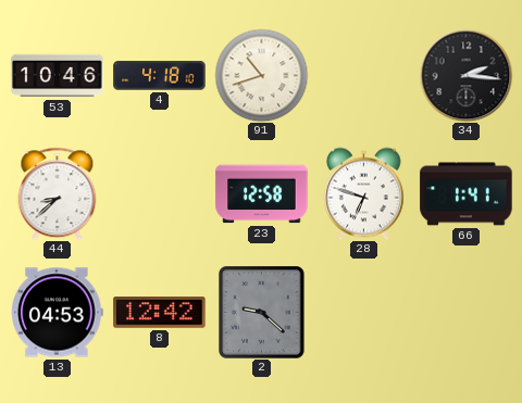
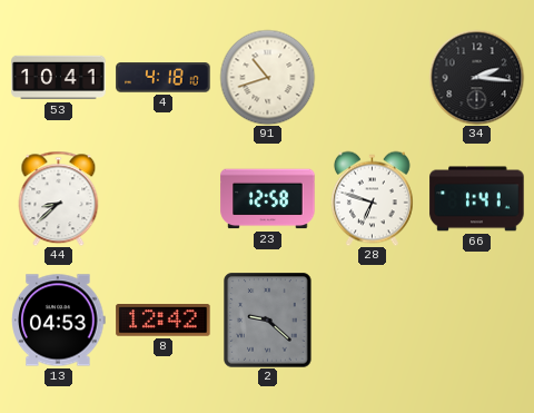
53: 10:46 -> 10:41
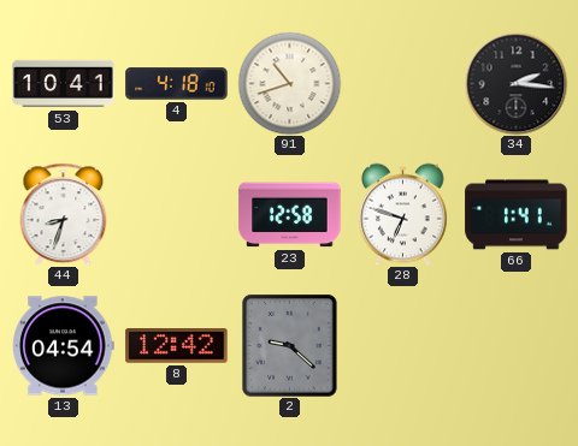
44: 8:38 -> 8:33
13: 04:53 -> 04:54
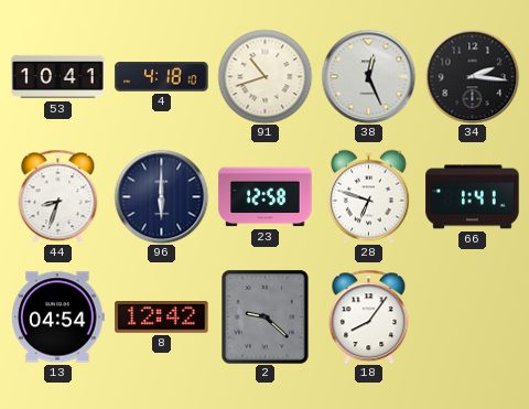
38: none -> 12:26
96: none -> 6:00
18: none -> 8:06
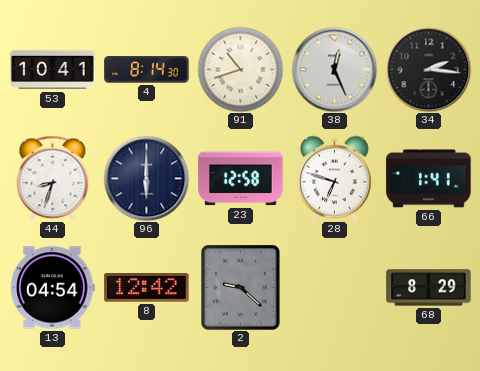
4: 4:18 -> 8:14
18: 8:06 -> none
68: none -> 8:29
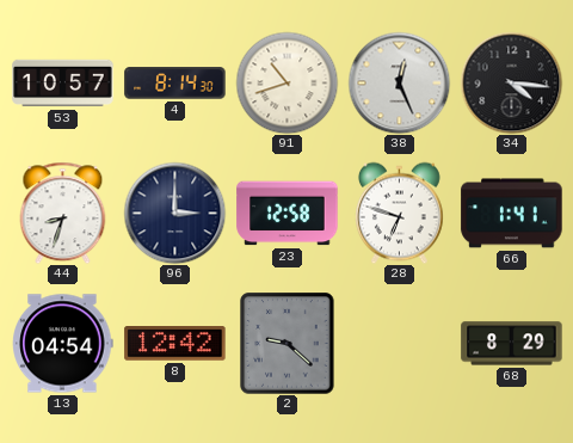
53: 10:41 -> 10:57
34: 2:16 -> 4:16
96: 6:00 -> 3:00
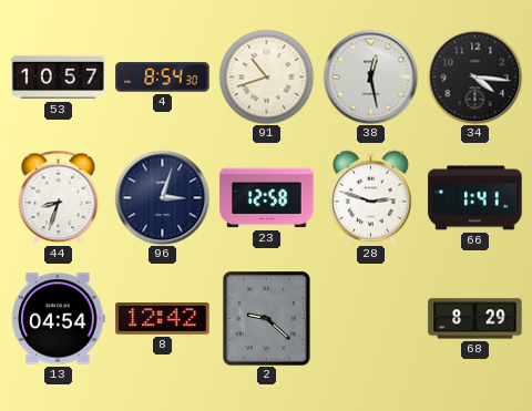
4: 8:14 -> 8:54
38: 12:26 -> 12:28
96: 3:00 -> 3:03
28: 6:48 -> 2:48
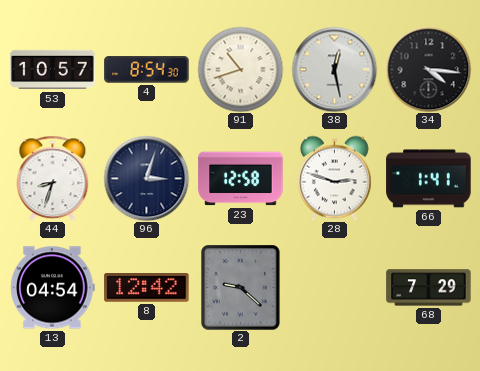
68: 8:29 -> 7:29
